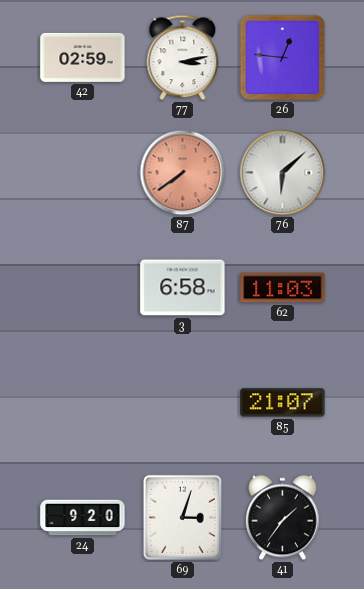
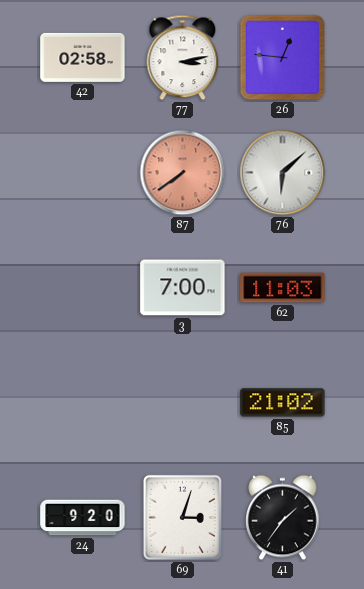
42: 02:59 -> 02:58
3: 6:58 -> 7:00
85: 21:07 -> 21:02
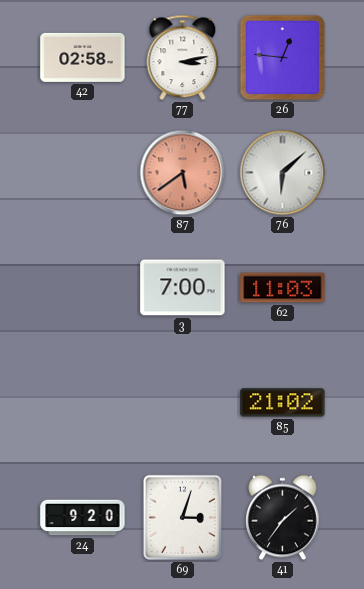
87: 7:39 -> 5:39
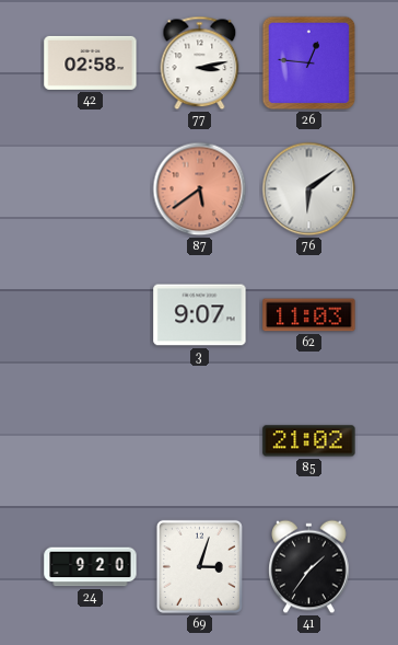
76: 6:08 -> 6:09
3: 7:00 -> 9:07
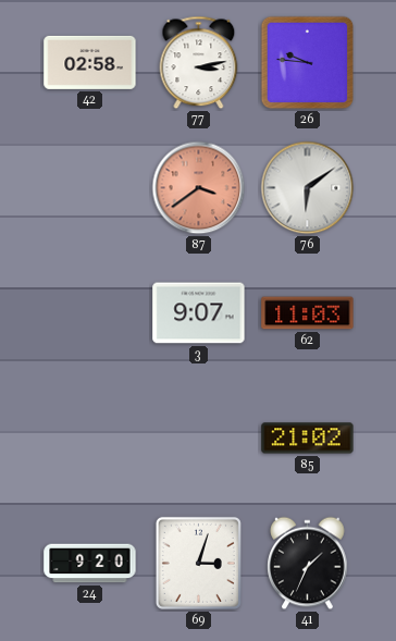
26: 12:46 -> 9:46
87: 5:39 -> 3:39
41: 1:36 -> 1:34
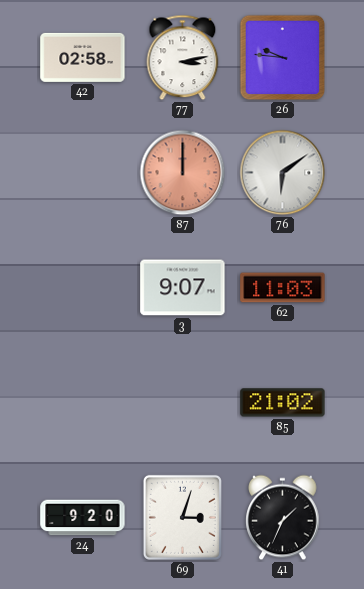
87: 3:39 -> 12:00
